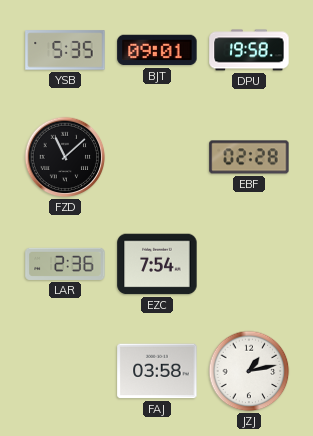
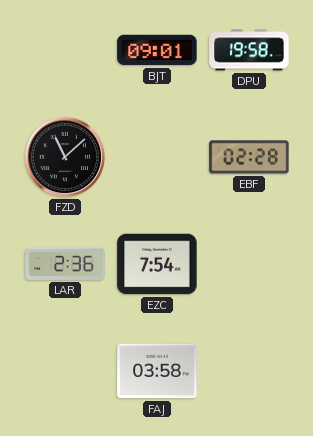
YSB: 5:35 -> none
JZJ: 1:13 -> none
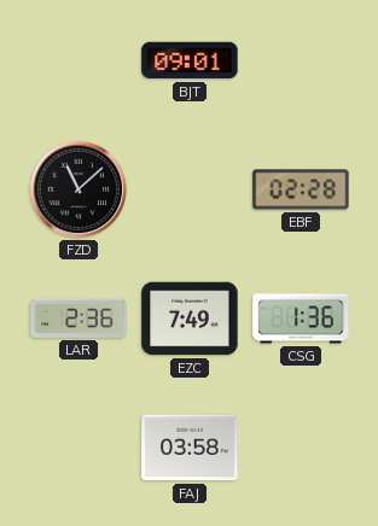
DPU: 19:58 -> none
EZC: 7:54 -> 7:49
CSG: none -> 1:36
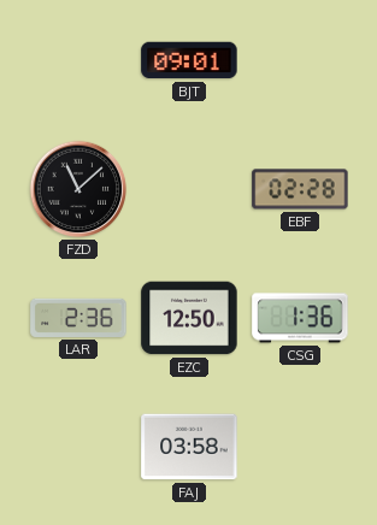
EZC: 7:49 -> 12:50
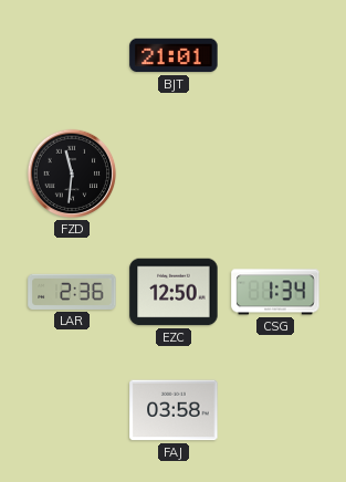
BJT: 09:01 -> 21:01
FZD: 11:08 -> 11:31
EBF: 02:28 -> none
CSG: 1:36 -> 1:34
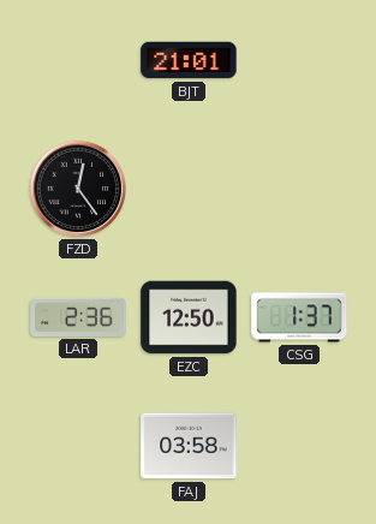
FZD: 11:31 -> 12:24
CSG: 1:34 -> 1:37
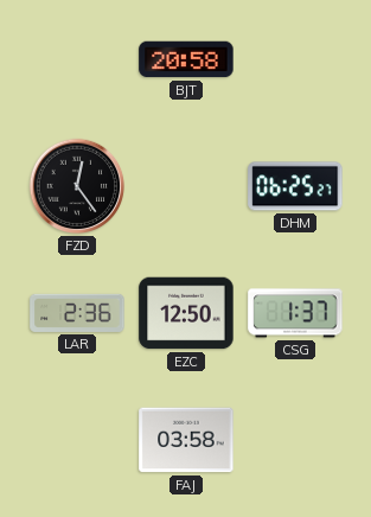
BJT: 21:01 -> 20:58
DHM: none -> 06:25
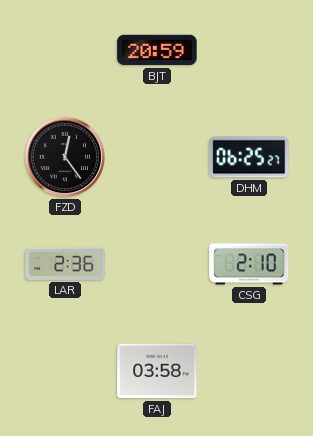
BJT: 20:58 -> 20:59
EZC: 12:50 -> none
CSG: 1:37 -> 2:10
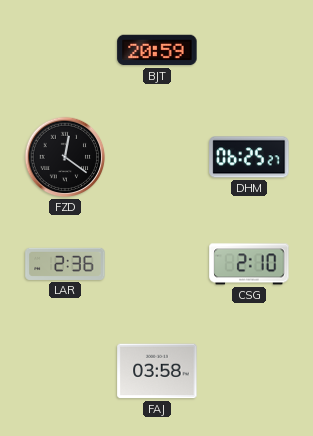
FZD: 12:24 -> 12:21
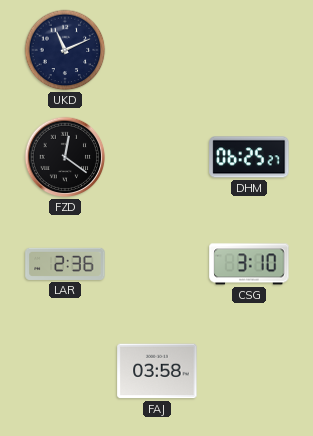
UKD: none -> 11:11
BJT: 20:59 -> none
CSG: 2:10 -> 3:10
